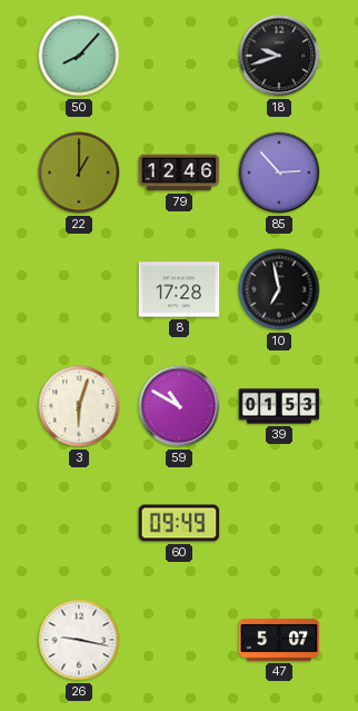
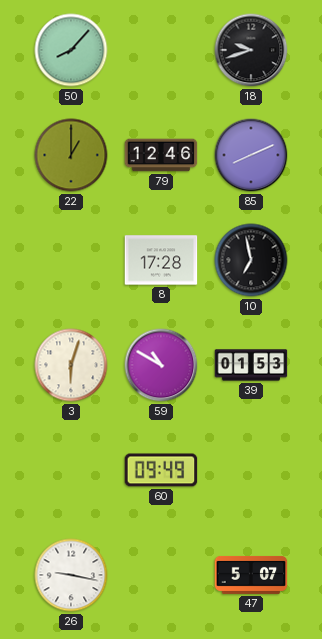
85: 2:53 -> 8:11
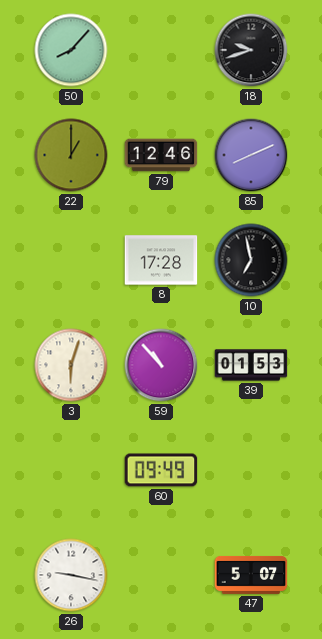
59: 10:50 -> 10:53
